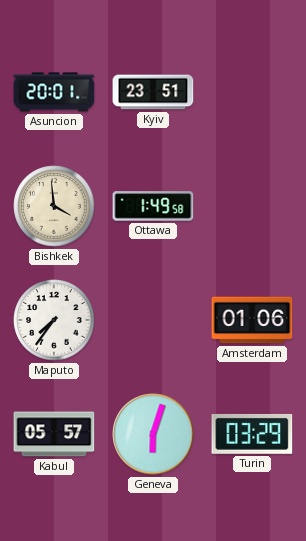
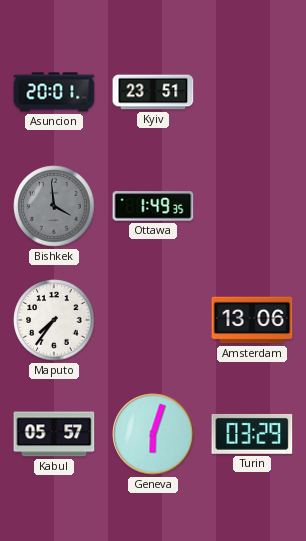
Bishkek dial: cream -> grey
Ottawa: 1:49:58 -> 1:49:35
Amsterdam: 01:06 -> 13:06
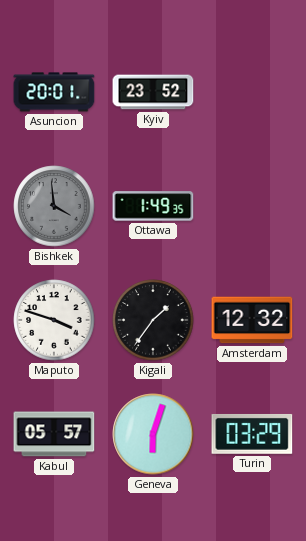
Kyiv: 23:51 -> 23:52
Maputo: 7:36 -> 3:48
Kigali: none -> 1:36
Amsterdam: 13:06 -> 12:32
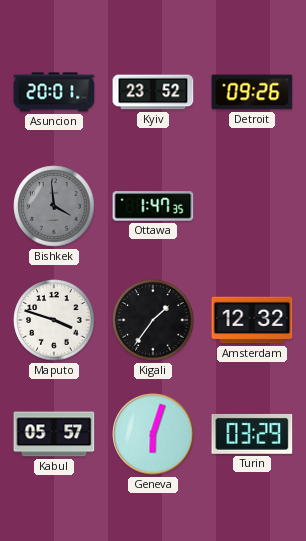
Detroit: none -> 09:26
Ottawa: 1:49 -> 1:47
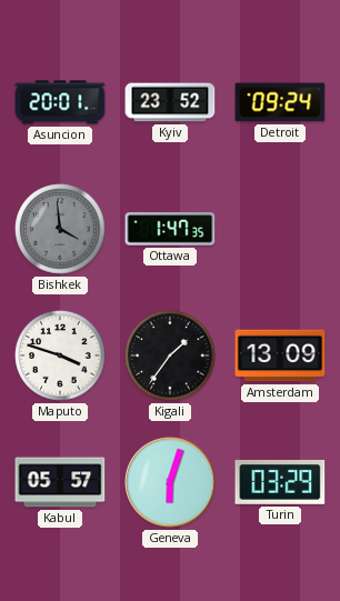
Detroit: 09:26 -> 09:24
Amsterdam: 12:32 -> 13:09
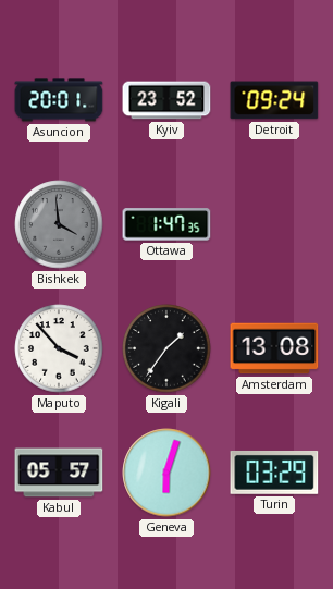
Maputo: 3:48 -> 3:53
Amsterdam: 13:09 -> 13:08
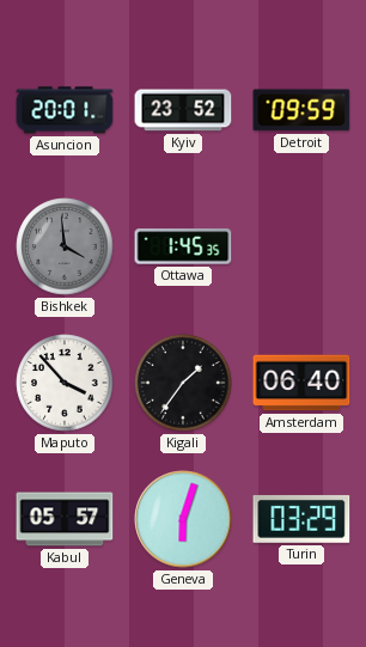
Detroit: 09:24 -> 09:59
Ottawa: 1:47 -> 1:45
Amsterdam: 13:08 -> 06:40
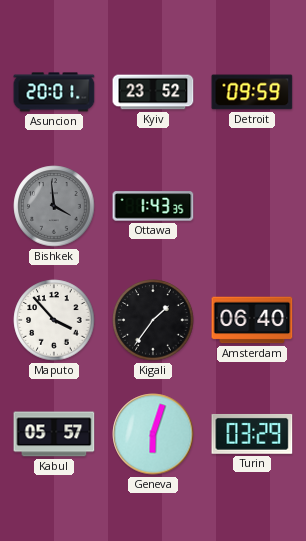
Ottawa: 1:45 -> 1:43
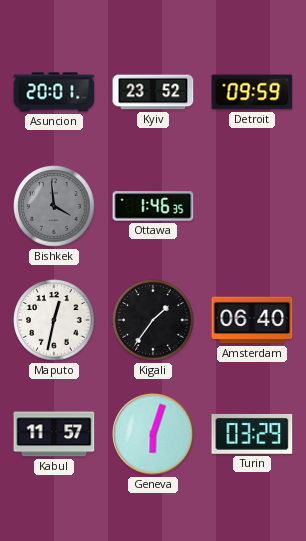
Ottawa: 1:43 -> 1:46
Maputo: 3:53 -> 12:32
Kabul: 05:57 -> 11:57
